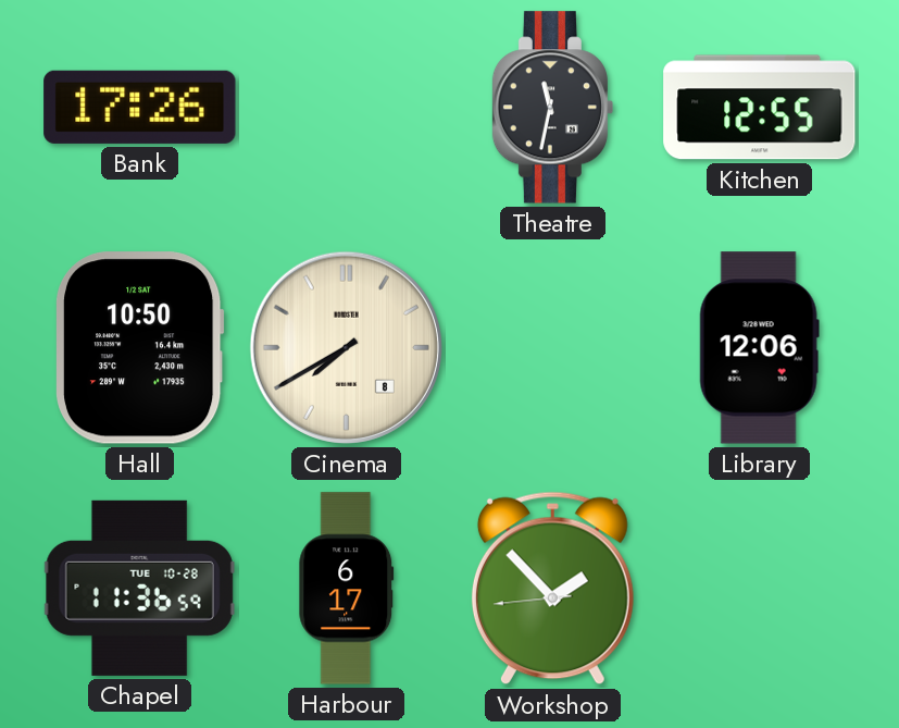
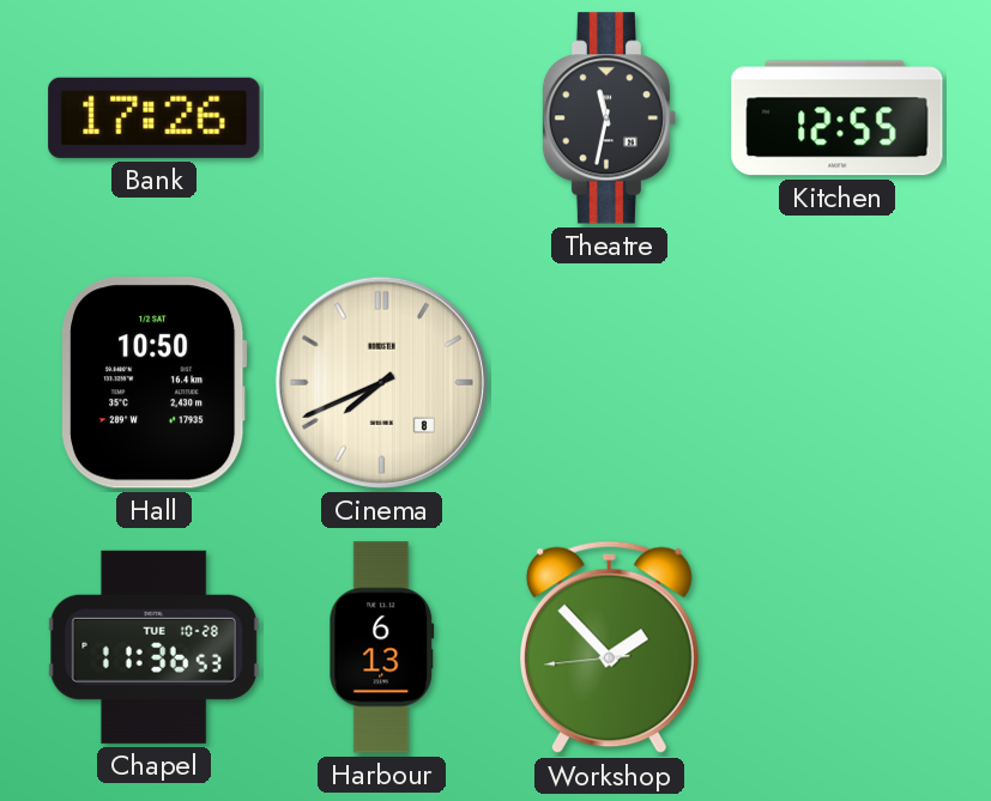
Cinema: 7:40 -> 7:41
Library: 12:06 -> none
Chapel: 11:36:59 -> 11:36:53
Harbour: 6:17 -> 6:13
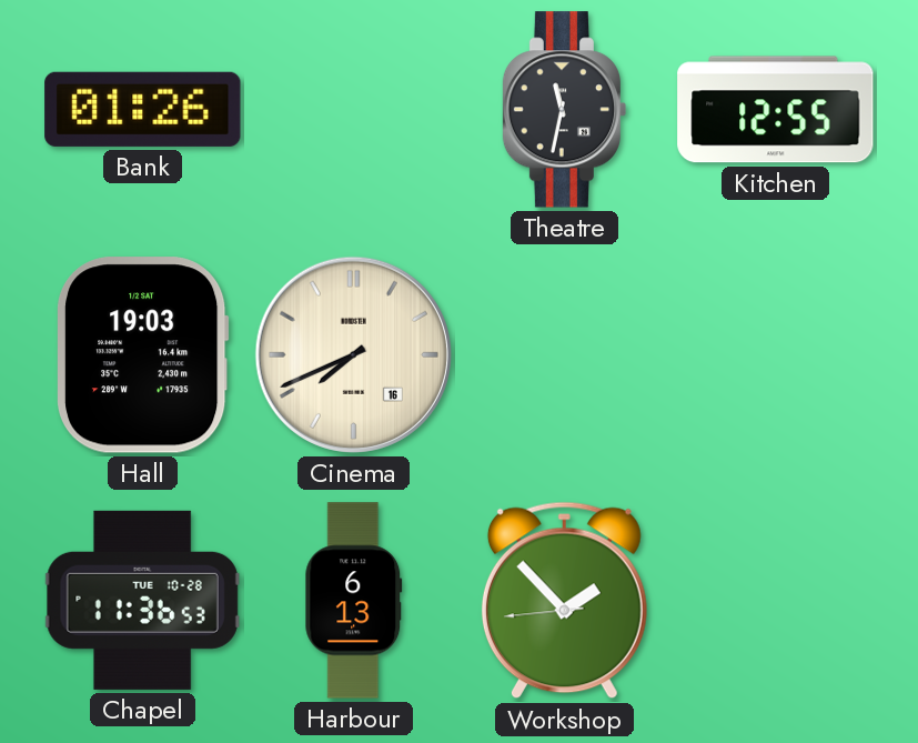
Bank: 17:26 -> 01:26
Hall: 10:50 -> 19:03
Cinema date: 8 -> 16
